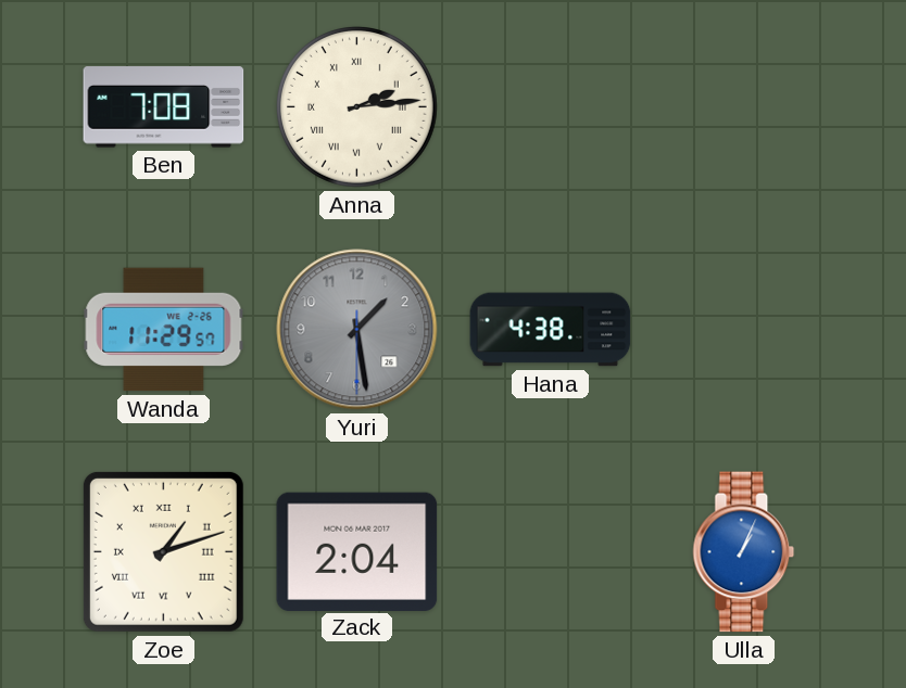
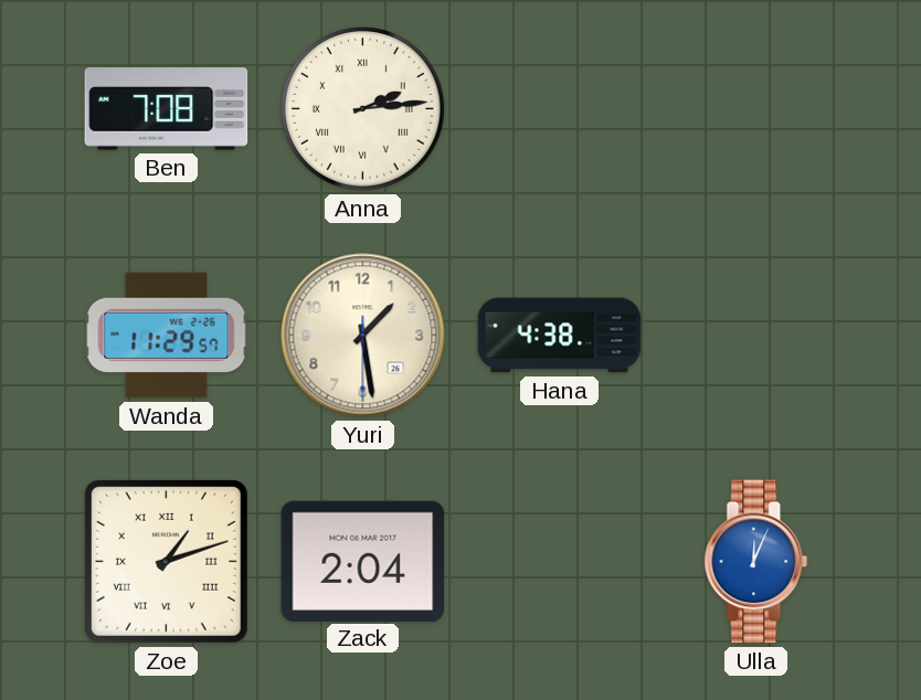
Yuri dial: grey -> cream
Ulla: 1:04 -> 12:04
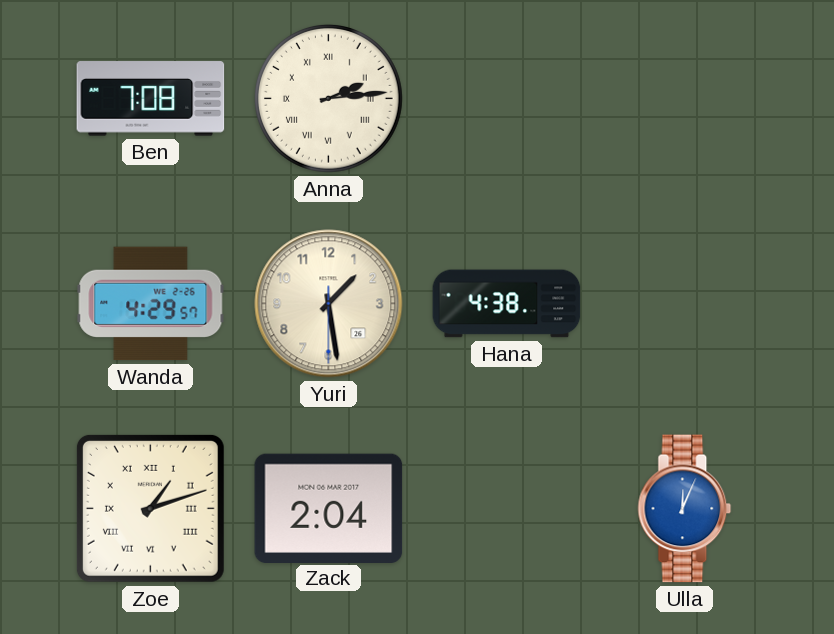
Wanda: 11:29 -> 4:29
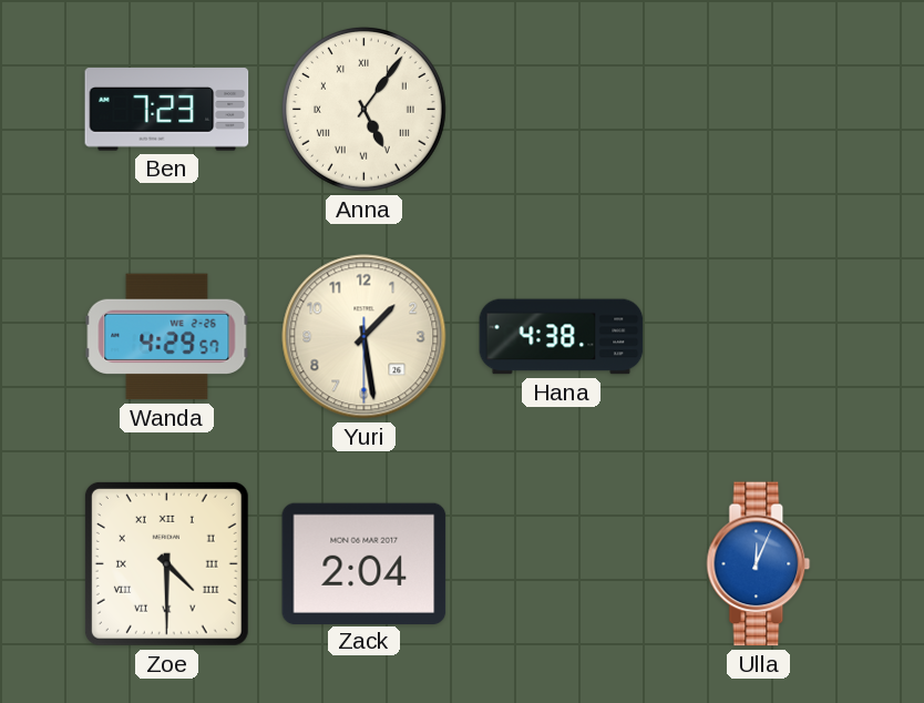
Ben: 7:08 -> 7:23
Anna: 2:14 -> 5:06
Zoe: 1:12 -> 4:30
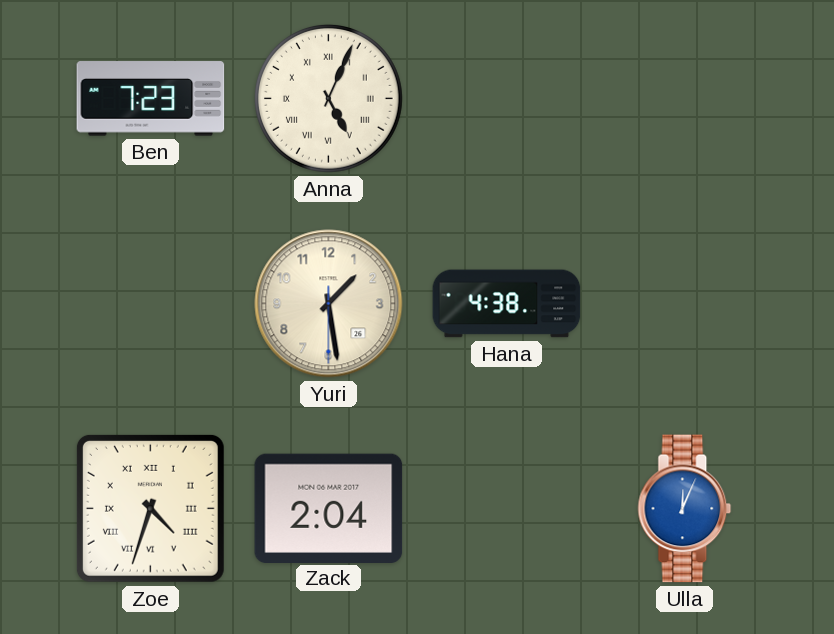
Anna: 5:06 -> 5:04
Wanda: 4:29 -> none
Zoe: 4:30 -> 4:33
